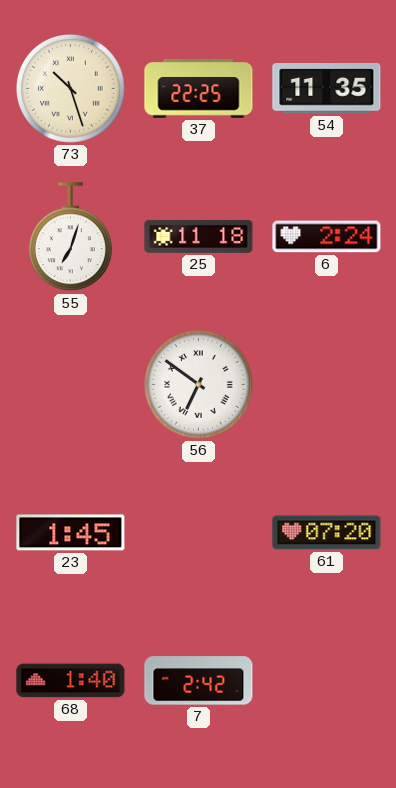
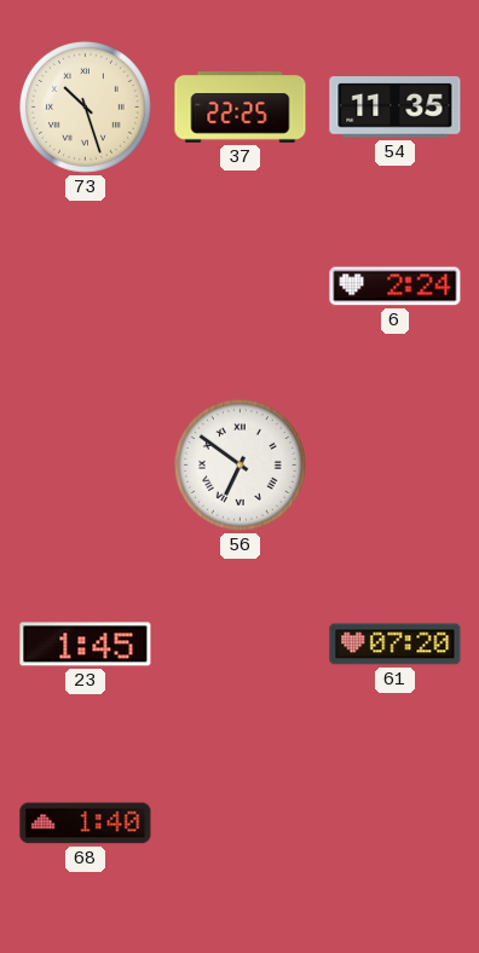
55: 7:03 -> none
25: 11:18 -> none
7: 2:42 -> none
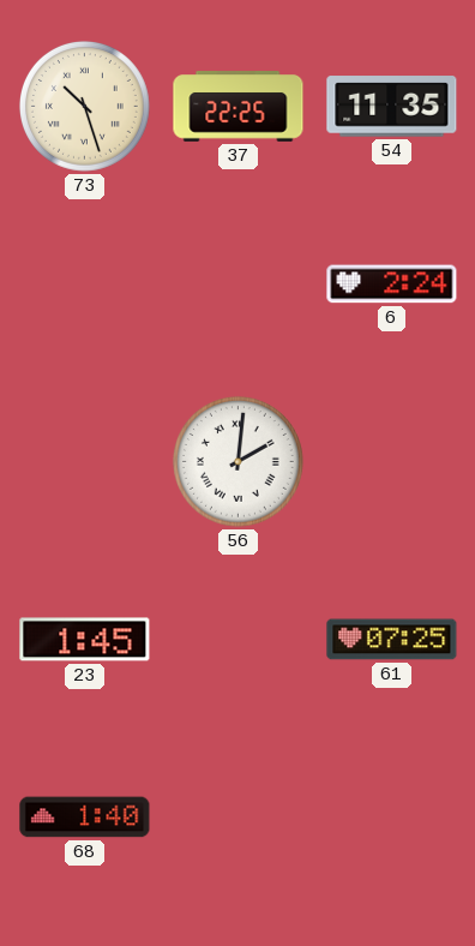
56: 6:51 -> 2:01
61: 07:20 -> 07:25
